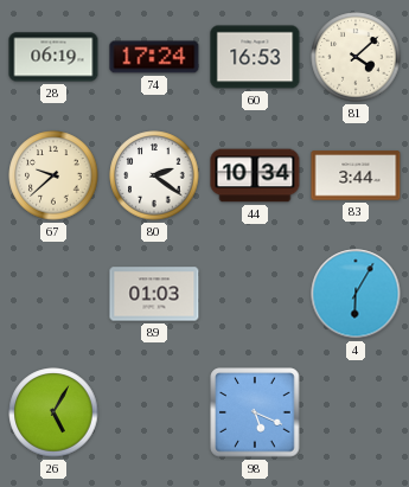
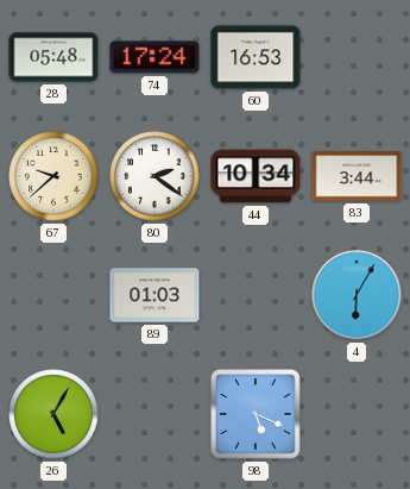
28: 06:19 -> 05:48
81: 4:08 -> none
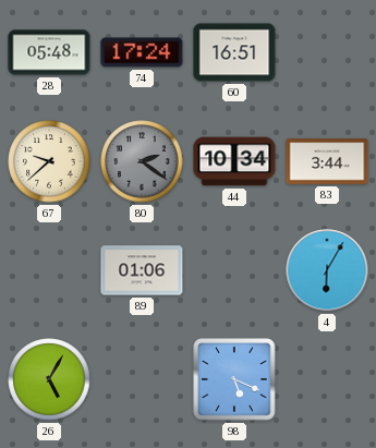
60: 16:53 -> 16:51
80 dial: white -> grey
89: 01:03 -> 01:06
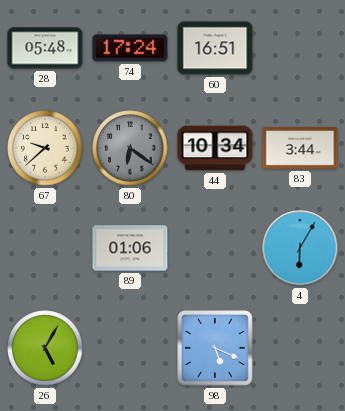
80: 2:21 -> 6:21
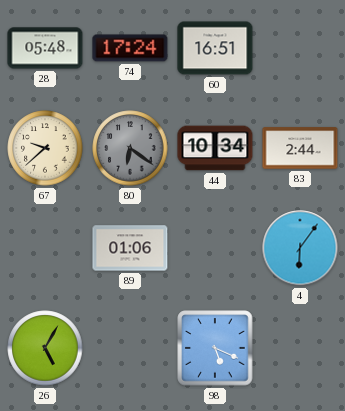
83: 3:44 -> 2:44
4: 6:05 -> 6:06
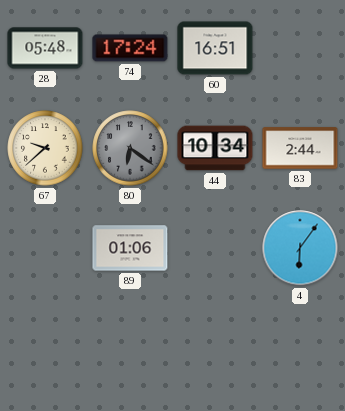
26: 5:05 -> none
98: 5:19 -> none
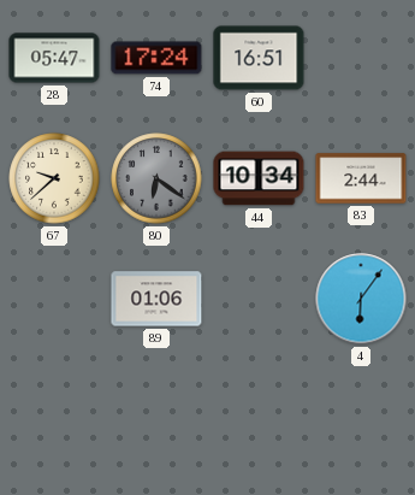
28: 05:48 -> 05:47
